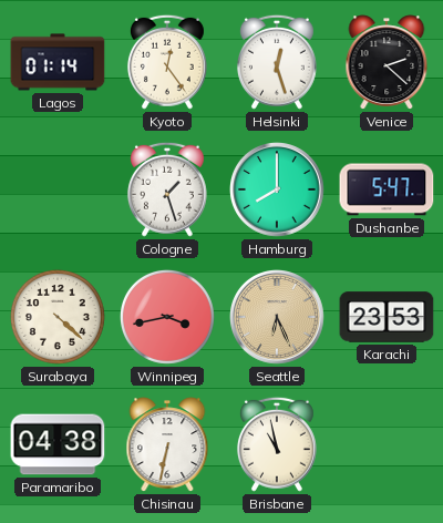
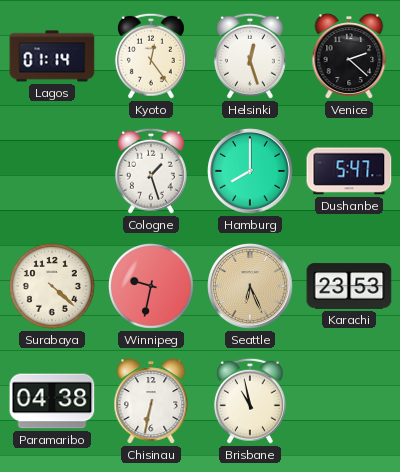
Winnipeg: 3:43 -> 9:32
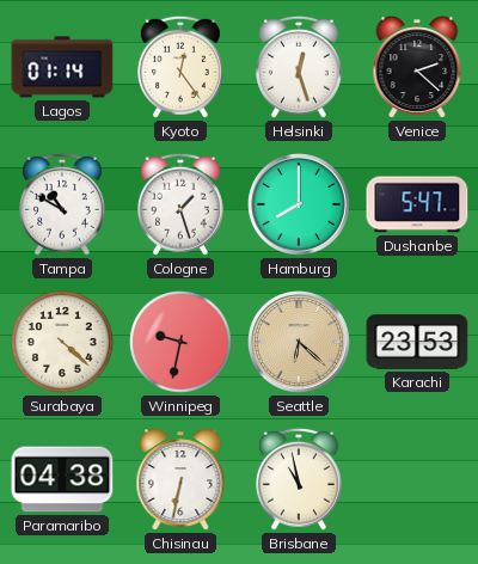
Tampa: none -> 10:50
Seattle: 6:26 -> 6:22
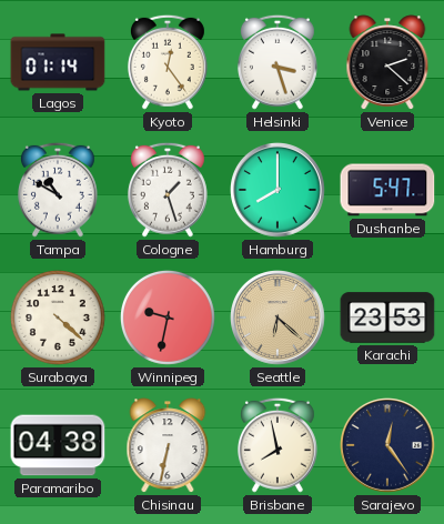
Helsinki: 12:27 -> 3:27
Brisbane: 10:58 -> 7:58
Sarajevo: none -> 12:24
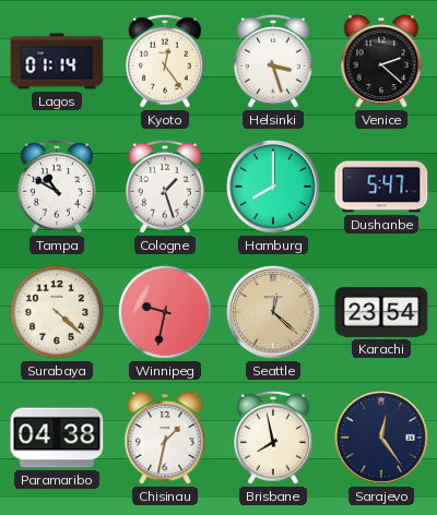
Seattle: 6:22 -> 12:22
Karachi: 23:53 -> 23:54
Chisinau: 6:32 -> 1:32
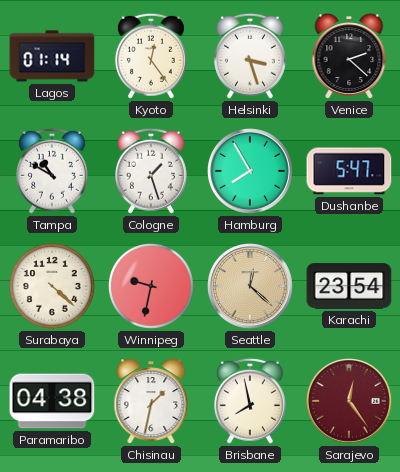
Hamburg: 8:00 -> 7:55
Sarajevo dial: navy -> burgundy
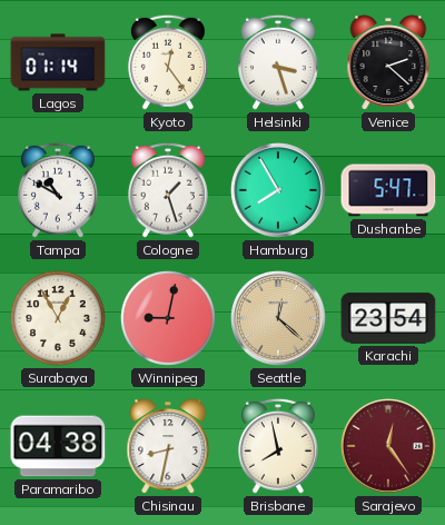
Surabaya: 4:22 -> 12:55
Winnipeg: 9:32 -> 9:02
Chisinau: 1:32 -> 8:32
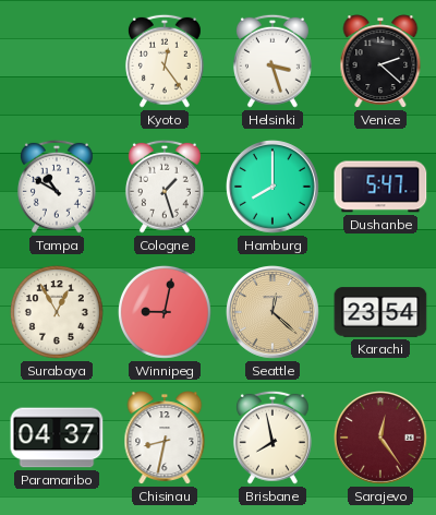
Lagos: 01:14 -> none
Hamburg: 7:55 -> 8:00
Paramaribo: 04:38 -> 04:37
